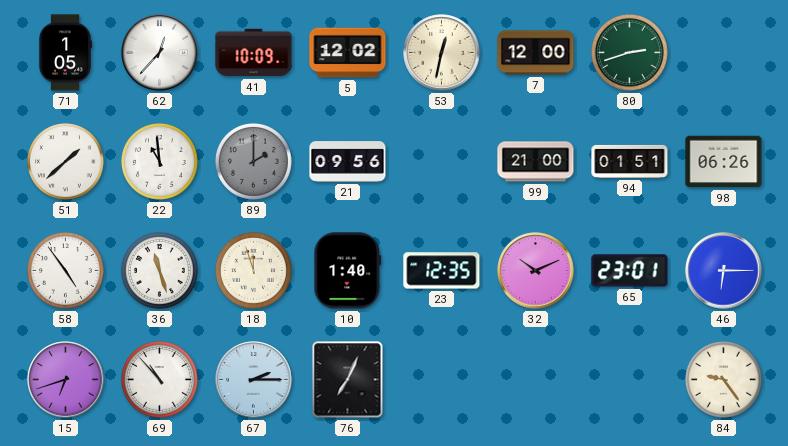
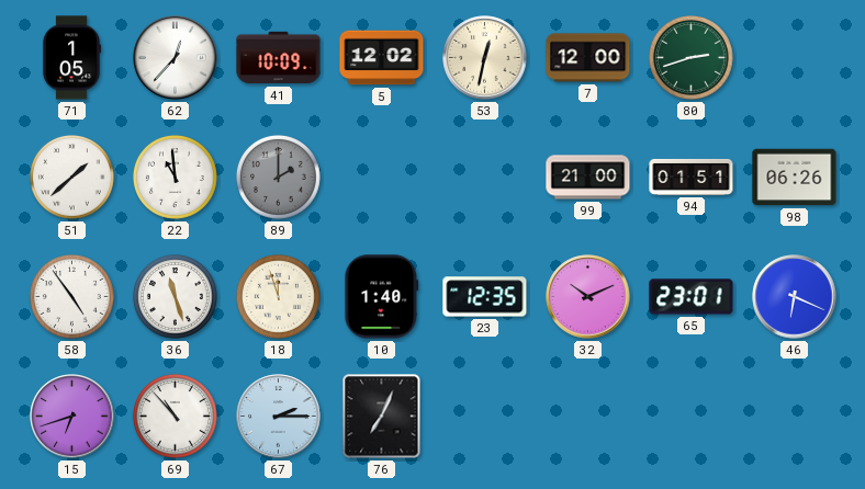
21: 09:56 -> none
46: 6:15 -> 6:19
84: 9:24 -> none
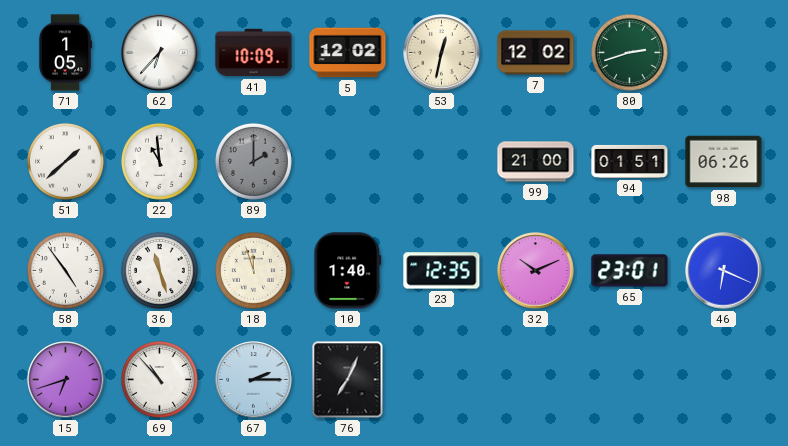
62: 12:37 -> 6:37
7: 12:00 -> 12:02
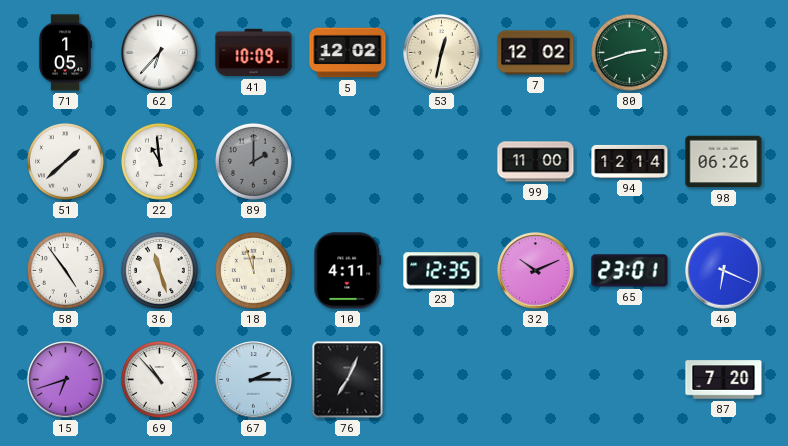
99: 21:00 -> 11:00
94: 01:51 -> 12:14
10: 1:40 -> 4:11
87: none -> 7:20
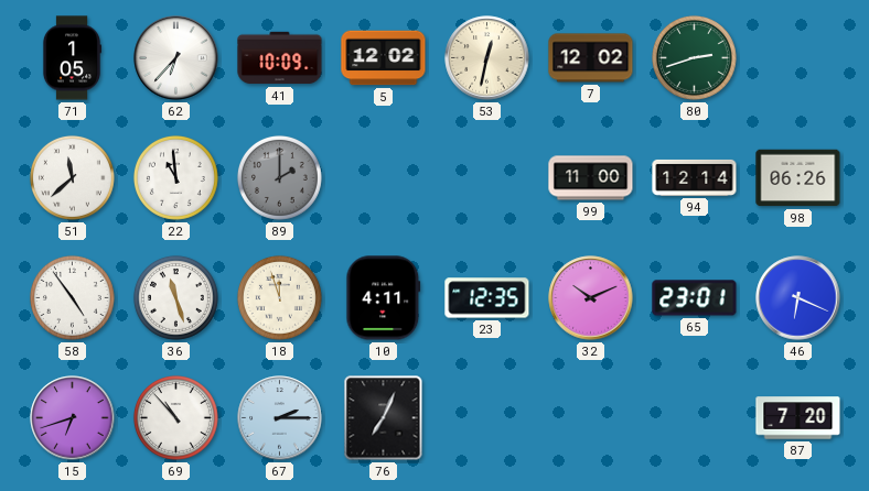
51: 1:38 -> 11:38
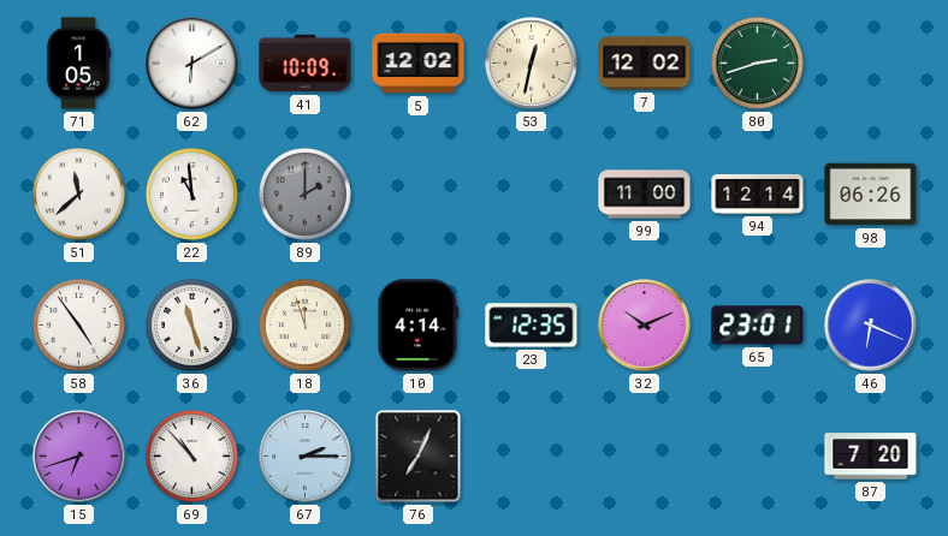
62: 6:37 -> 6:10
10: 4:11 -> 4:14
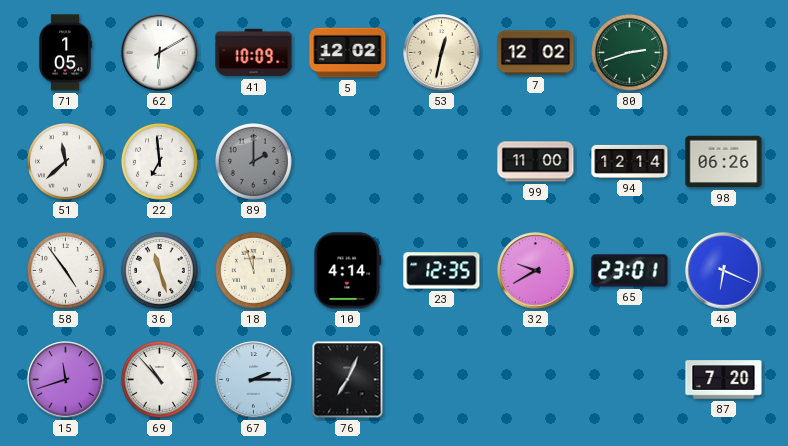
22: 10:59 -> 6:59
32: 10:11 -> 9:40
15: 6:42 -> 11:42
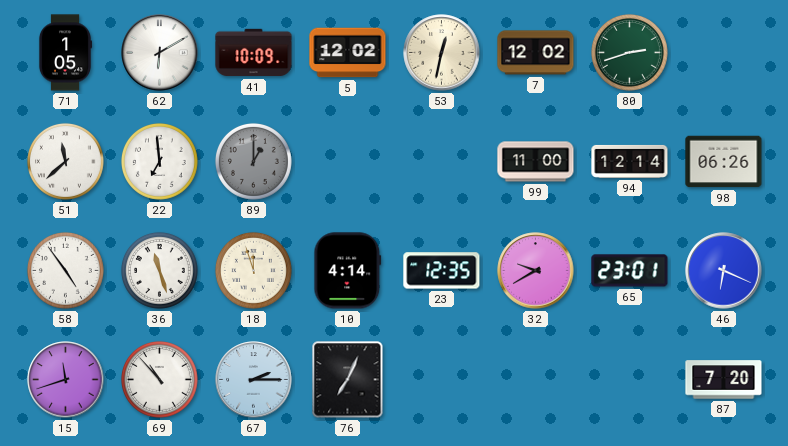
89: 2:00 -> 1:00
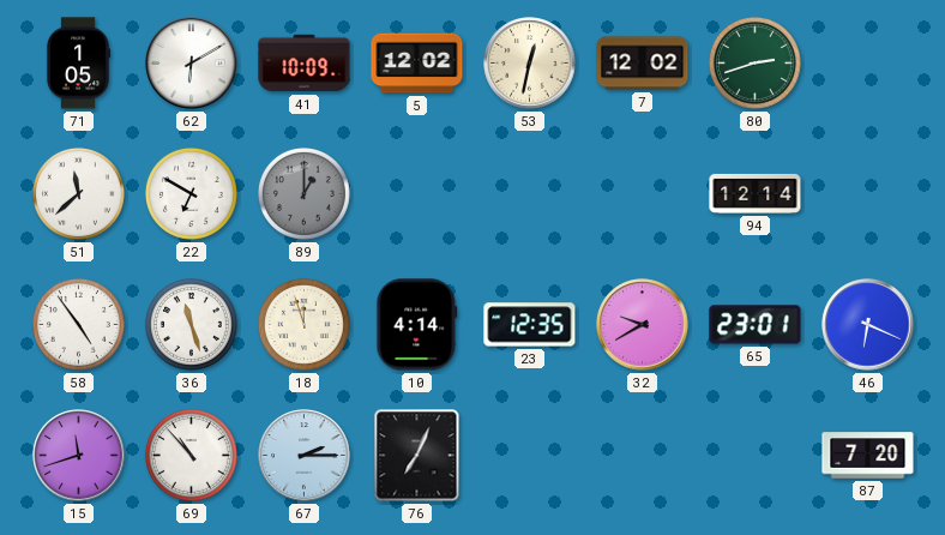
22: 6:59 -> 6:50
99: 11:00 -> none
98: 06:26 -> none
